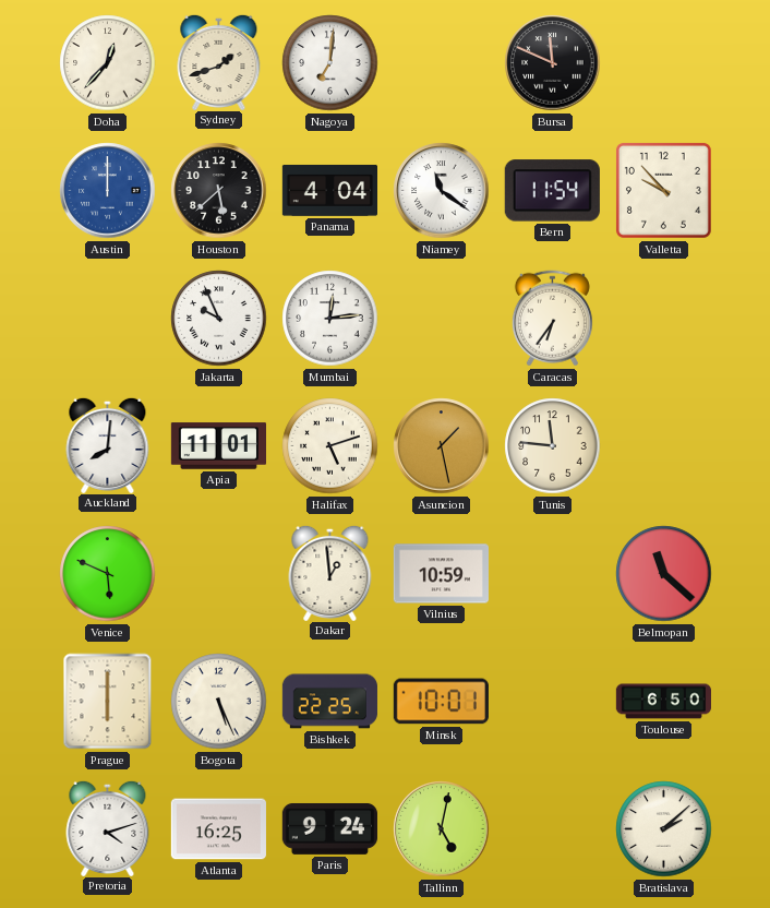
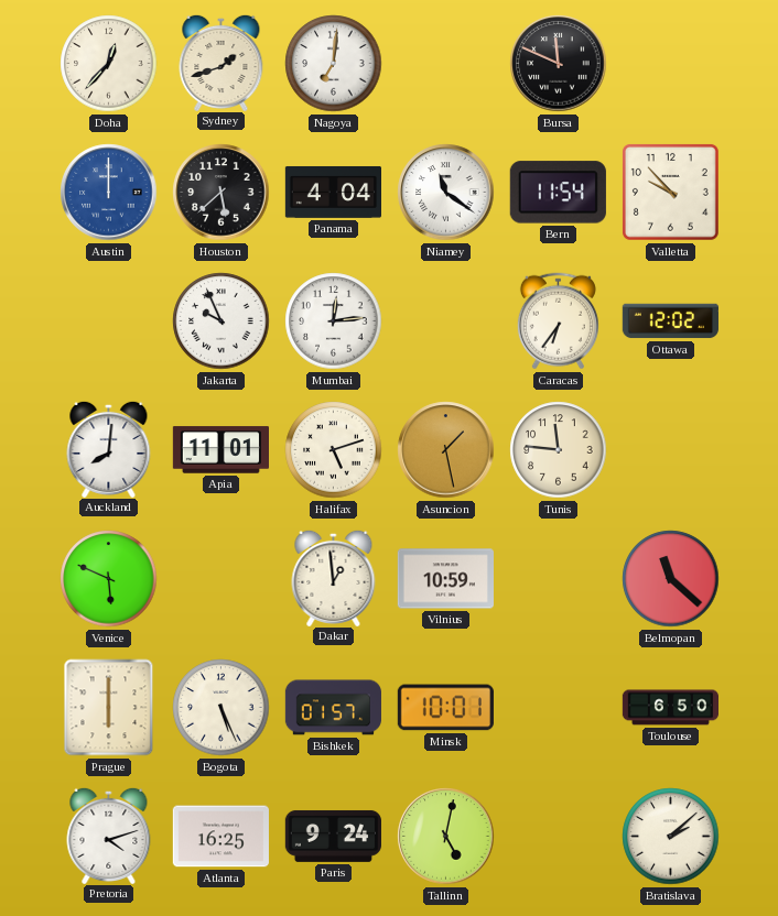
Ottawa: none -> 12:02
Bishkek: 22:25 -> 01:57
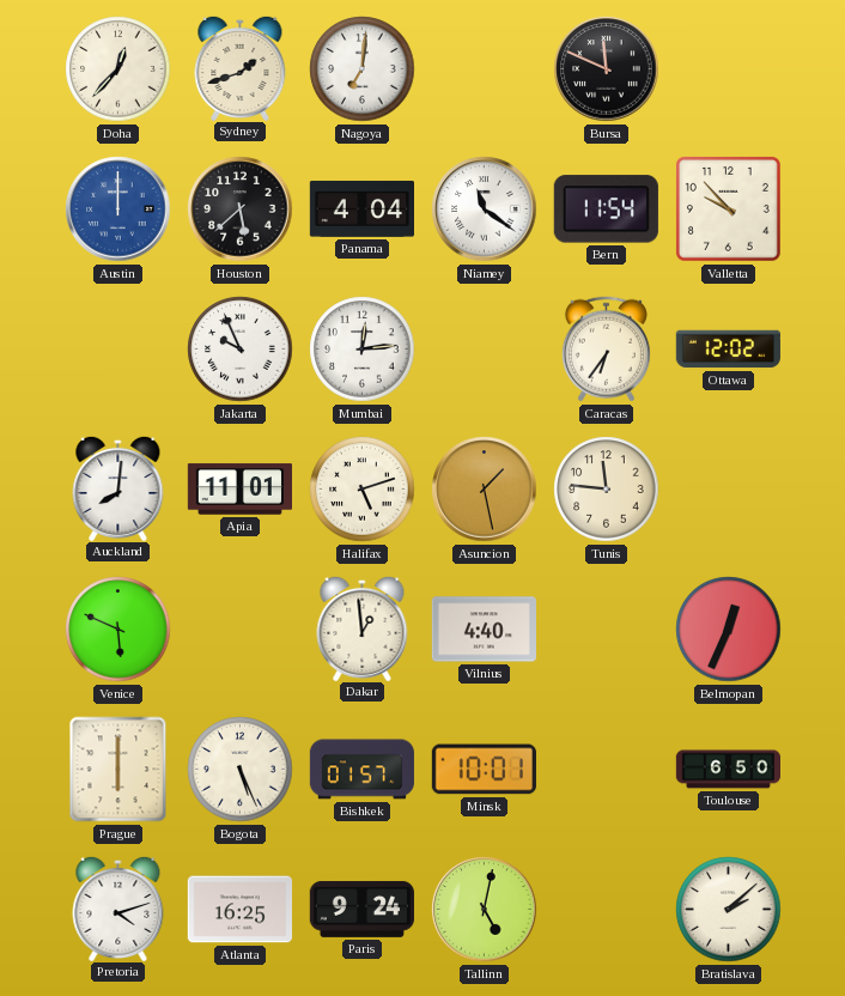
Vilnius: 10:59 -> 4:40
Belmopan: 11:22 -> 12:34
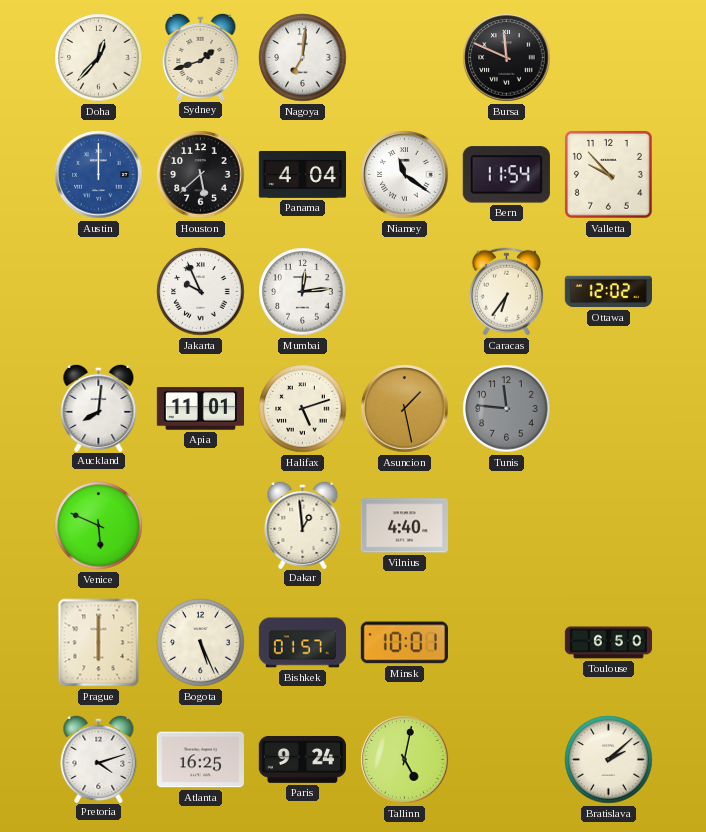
Tunis dial: cream -> grey
Belmopan: 12:34 -> none
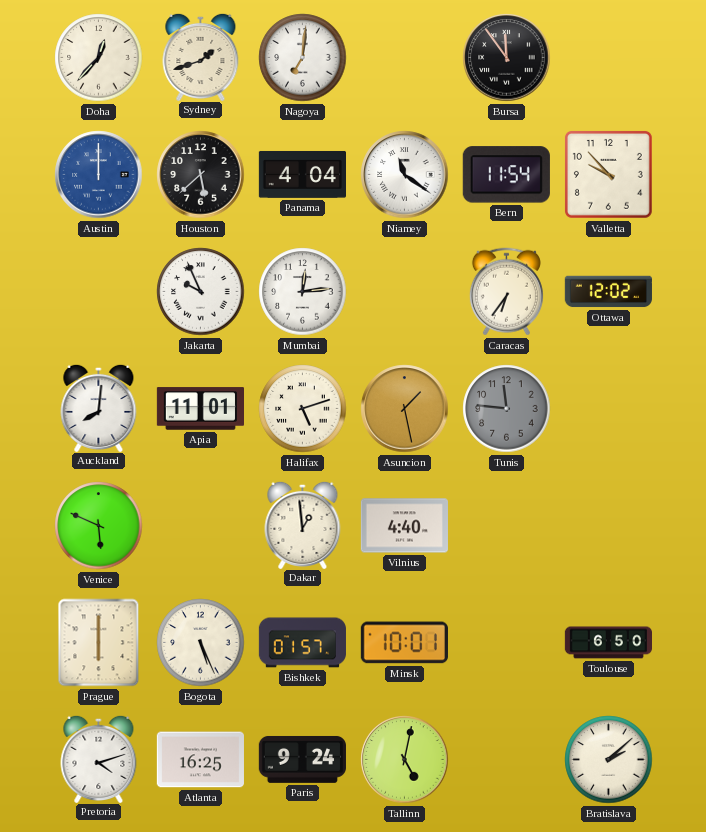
Bursa: 11:49 -> 11:54
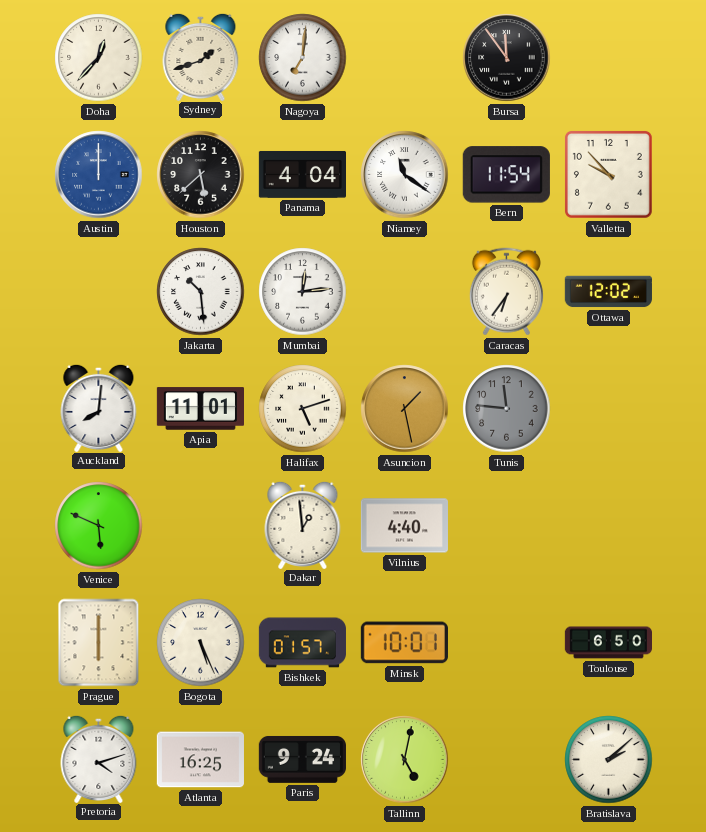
Jakarta: 9:56 -> 10:29
